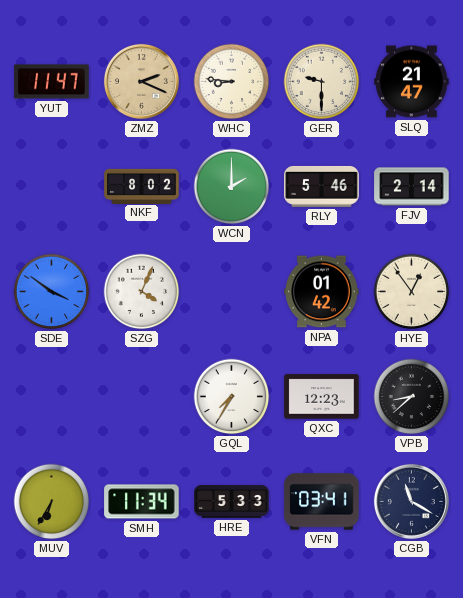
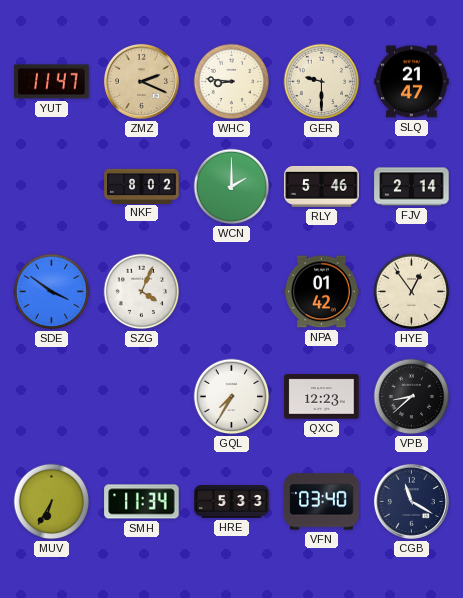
VFN: 03:41 -> 03:40
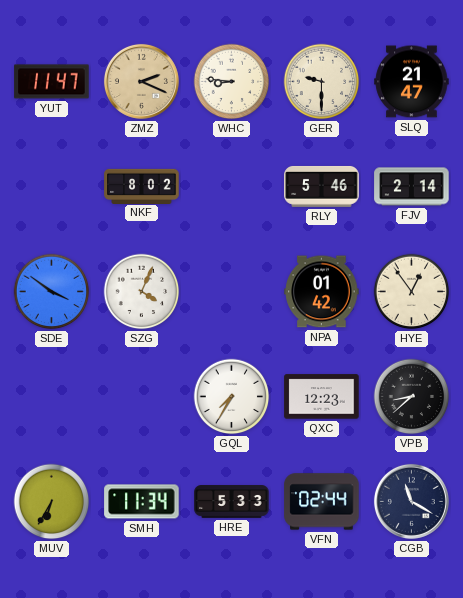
WCN: 2:00 -> none
VFN: 03:40 -> 02:44
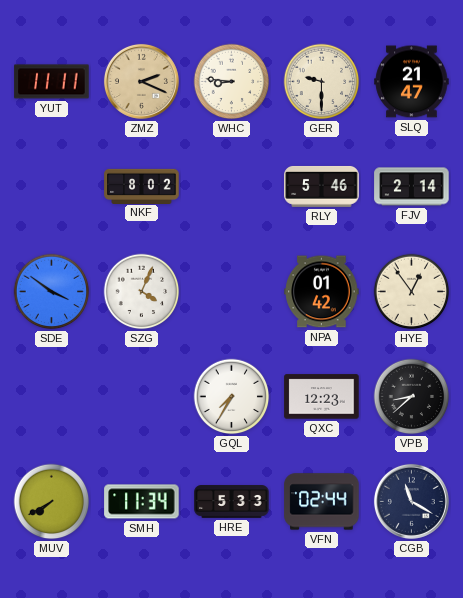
YUT: 11:47 -> 11:11
MUV: 6:35 -> 7:40
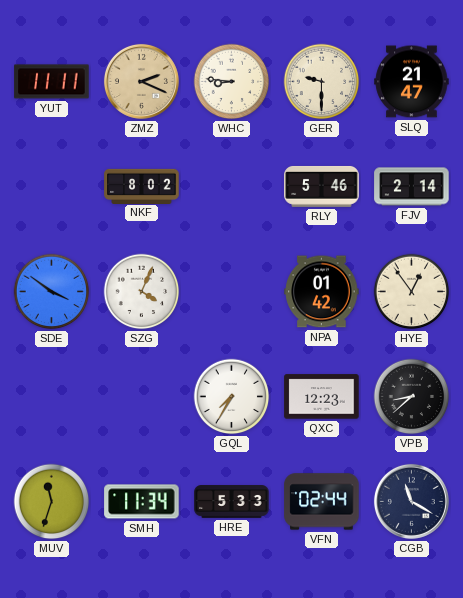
MUV: 7:40 -> 11:33
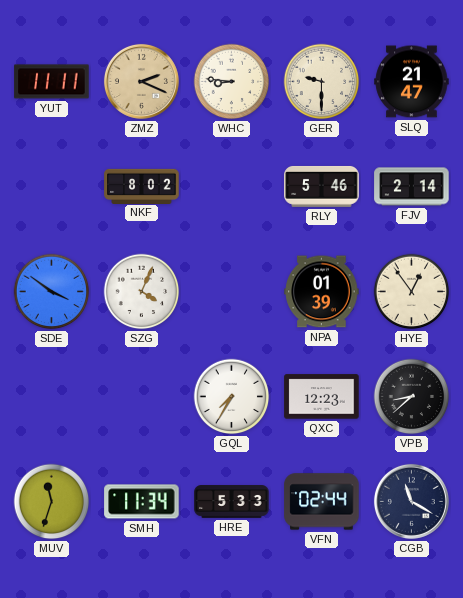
NPA: 01:42 -> 01:39
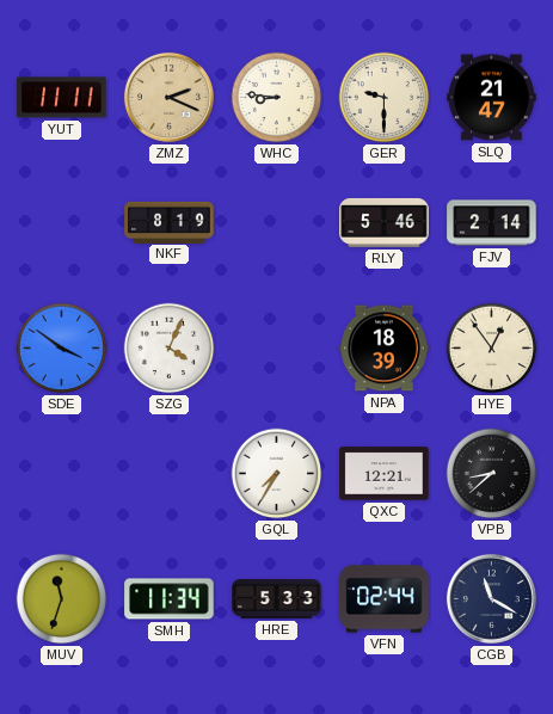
NKF: 8:02 -> 8:19
NPA: 01:39 -> 18:39
QXC: 12:23 -> 12:21
